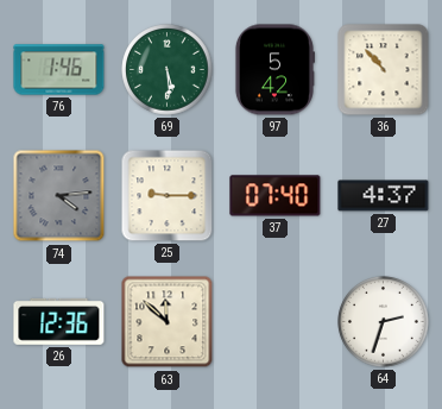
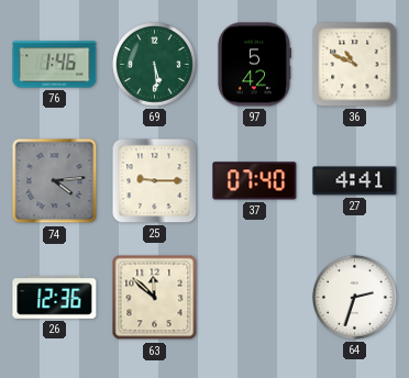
36: 10:53 -> 10:49
27: 4:37 -> 4:41
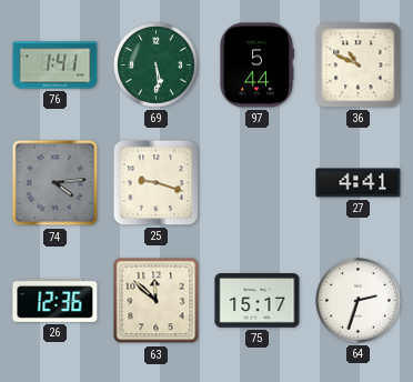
76: 1:46 -> 1:41
97: 5:42 -> 5:44
25: 9:15 -> 9:18
37: 07:40 -> none
75: none -> 15:17
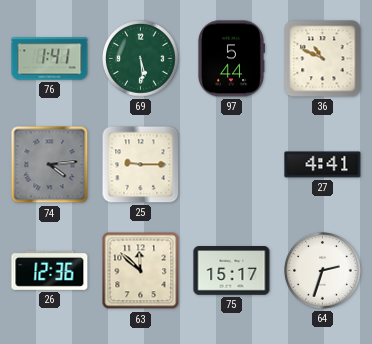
25: 9:18 -> 9:15
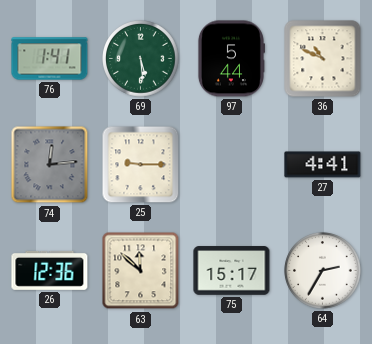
74: 4:14 -> 12:14
64: 2:33 -> 2:35
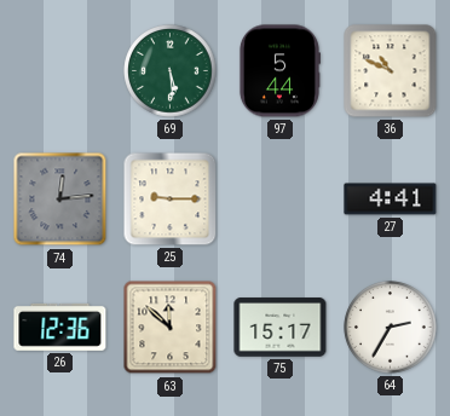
76: 1:41 -> none
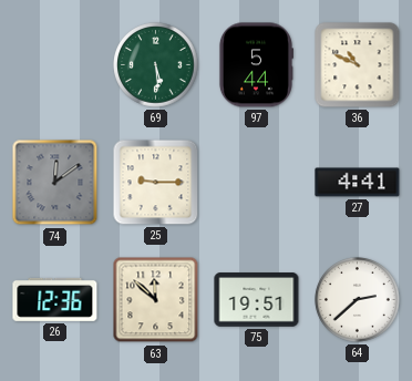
74: 12:14 -> 12:09
75: 15:17 -> 19:51
64: 2:35 -> 2:38
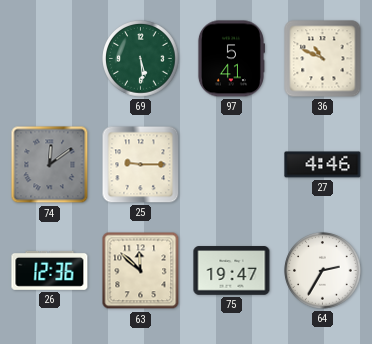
97: 5:44 -> 5:41
27: 4:41 -> 4:46
75: 19:51 -> 19:47
64: 2:38 -> 2:35
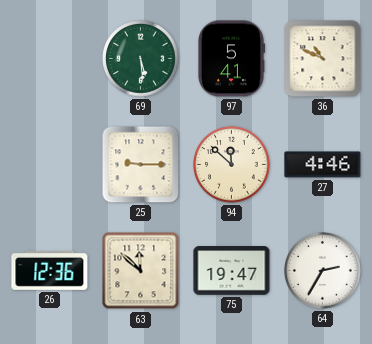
74: 12:09 -> none
94: none -> 11:52
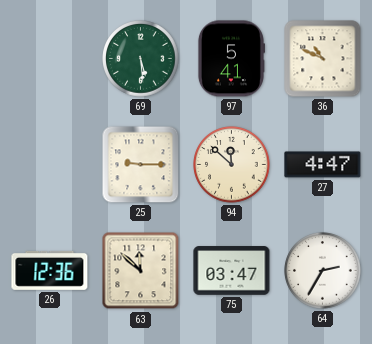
27: 4:46 -> 4:47
75: 19:47 -> 03:47
